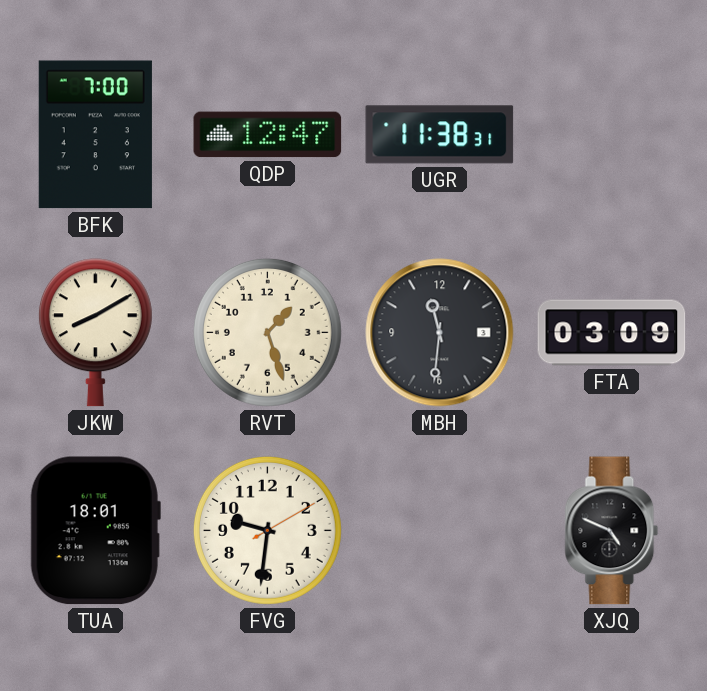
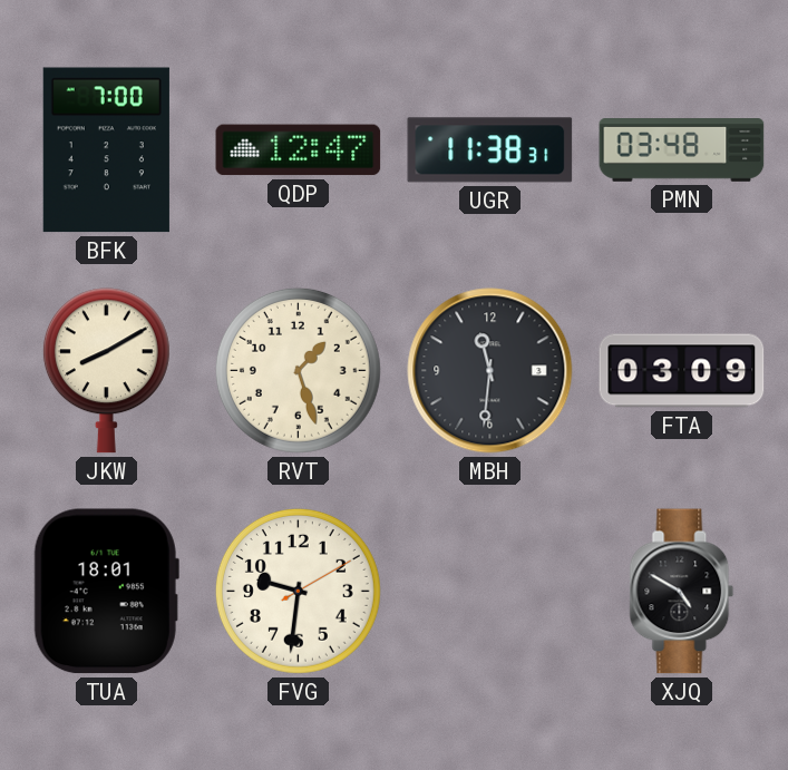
PMN: none -> 03:48
XJQ: 4:49 -> 4:50
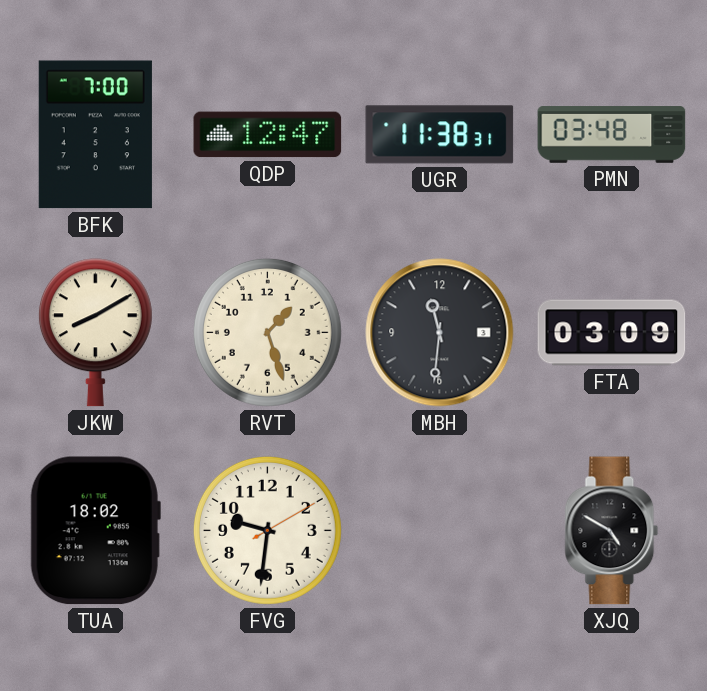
TUA: 18:01 -> 18:02
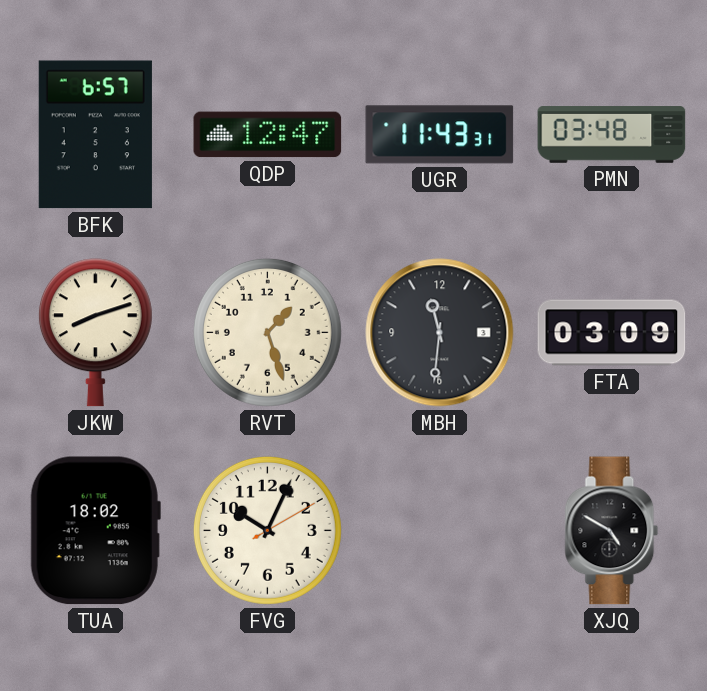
BFK: 7:00 -> 6:57
UGR: 11:38 -> 11:43
JKW: 8:10 -> 8:12
FVG: 9:31 -> 10:04
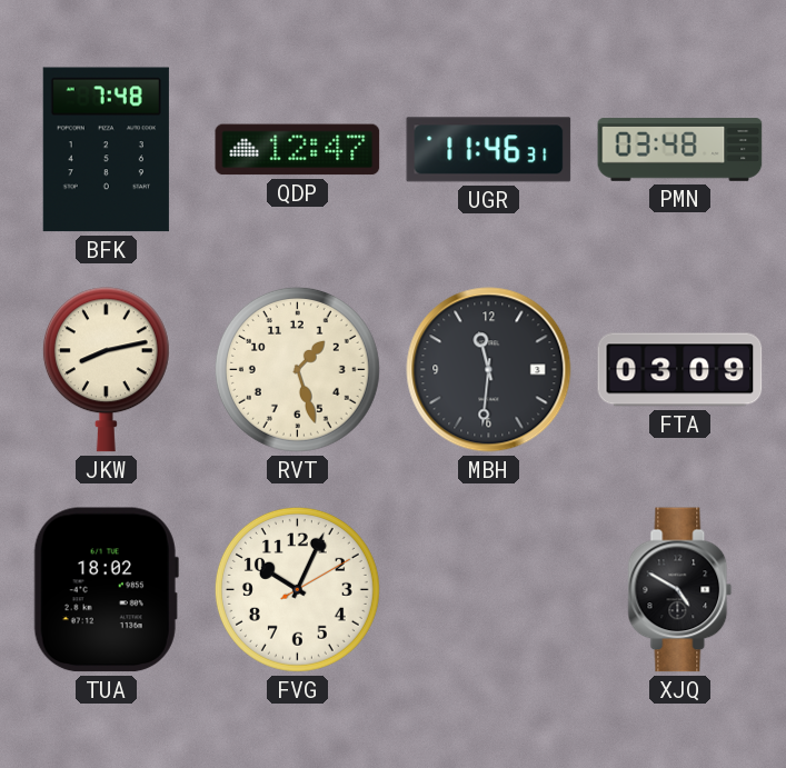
BFK: 6:57 -> 7:48
UGR: 11:43 -> 11:46
JKW: 8:12 -> 8:13
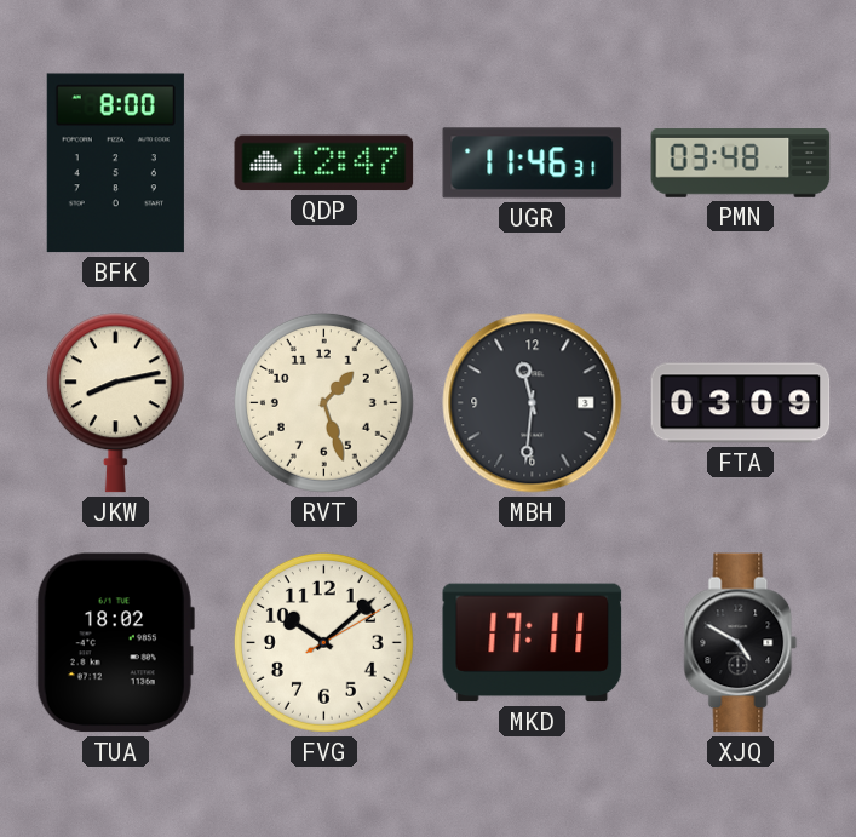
BFK: 7:48 -> 8:00
FVG: 10:04 -> 10:08
MKD: none -> 17:11
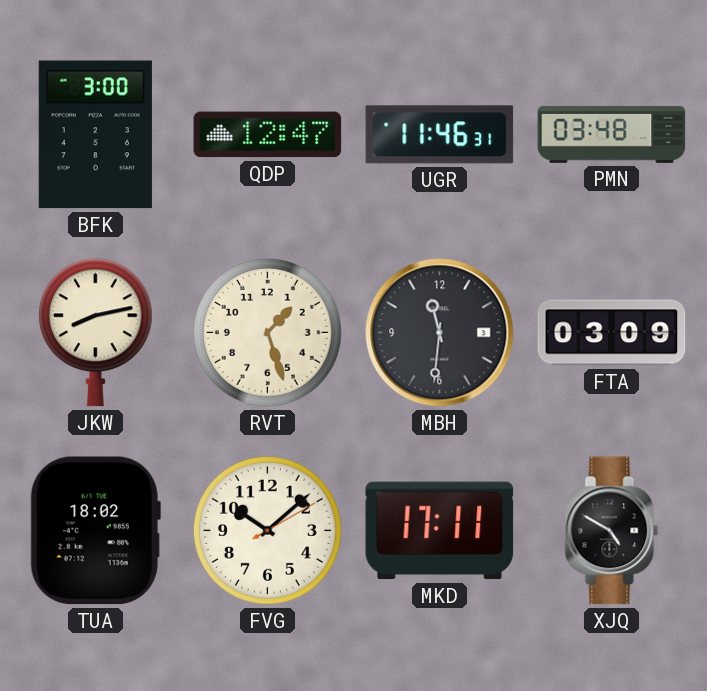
BFK: 8:00 -> 3:00
